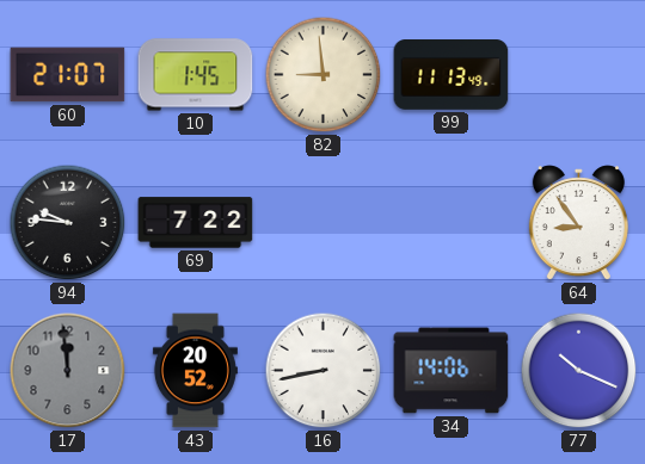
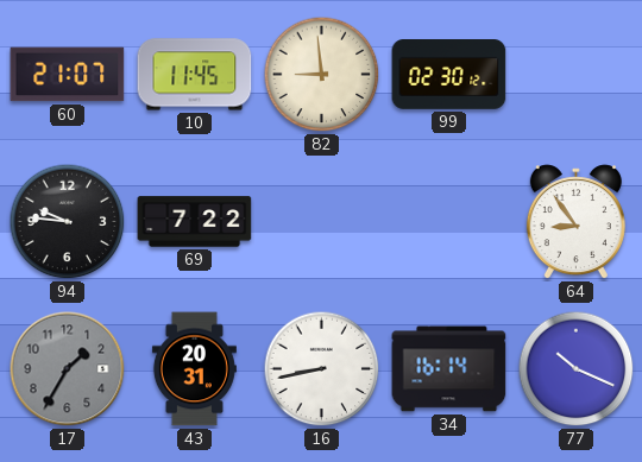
10: 1:45 -> 11:45
99: 11:13 -> 02:30
17: 11:59 -> 1:35
43: 20:52 -> 20:31
34: 14:06 -> 16:14
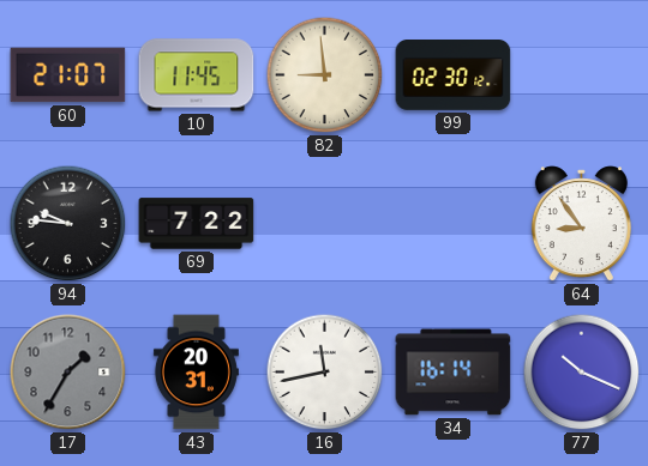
16: 8:43 -> 11:43
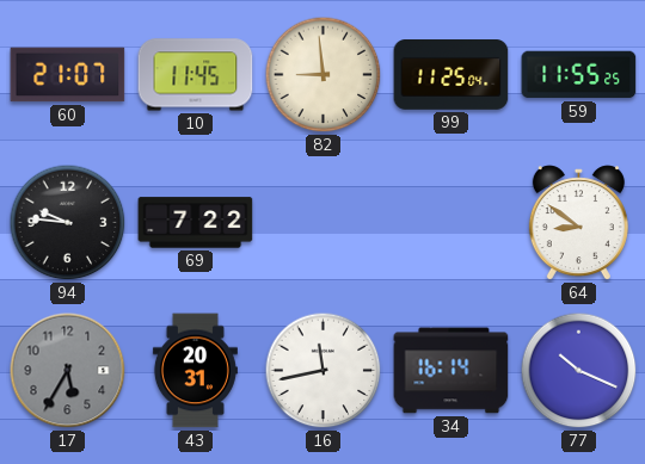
99: 02:30 -> 11:25
59: none -> 11:55
64: 8:54 -> 8:51
17: 1:35 -> 5:35
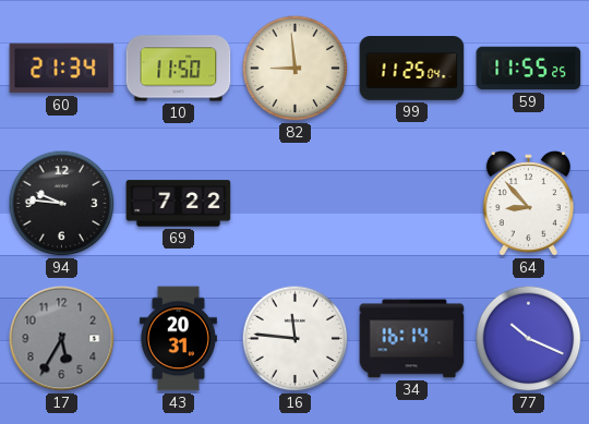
60: 21:07 -> 21:34
10: 11:45 -> 11:50
64: 8:51 -> 8:53
16: 11:43 -> 11:46
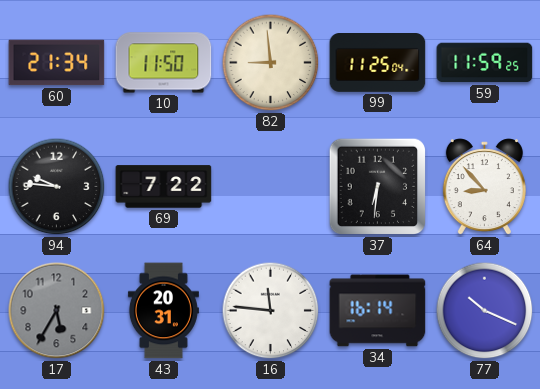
59: 11:55 -> 11:59
37: none -> 6:31
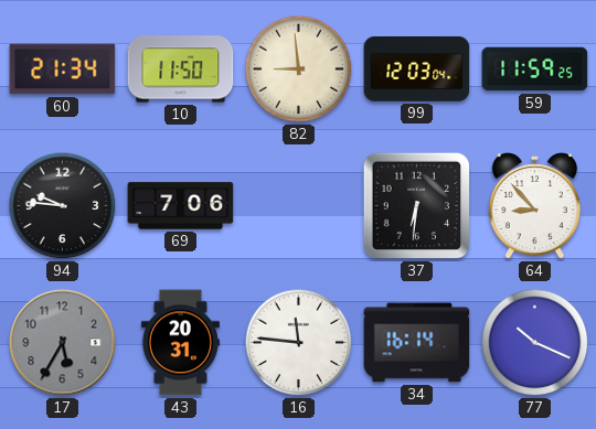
99: 11:25 -> 12:03
69: 7:22 -> 7:06
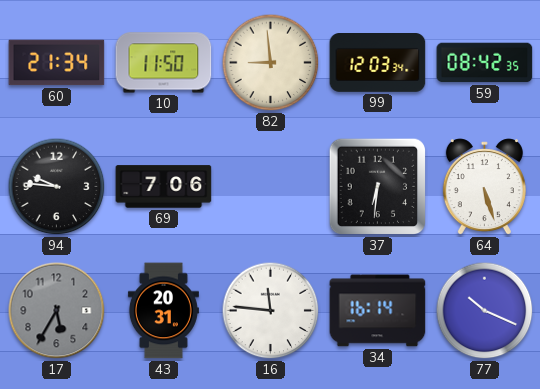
99: 12:03:04 -> 12:03:34
59: 11:59 -> 08:42
64: 8:53 -> 5:27
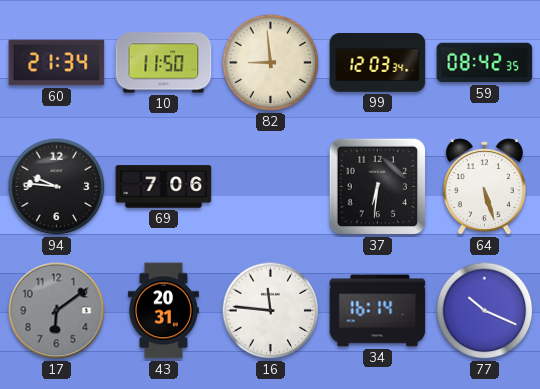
17: 5:35 -> 6:09
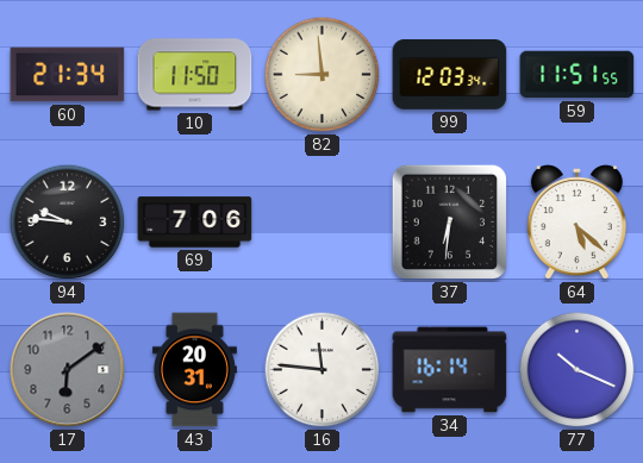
59: 08:42 -> 11:51
64: 5:27 -> 5:22
